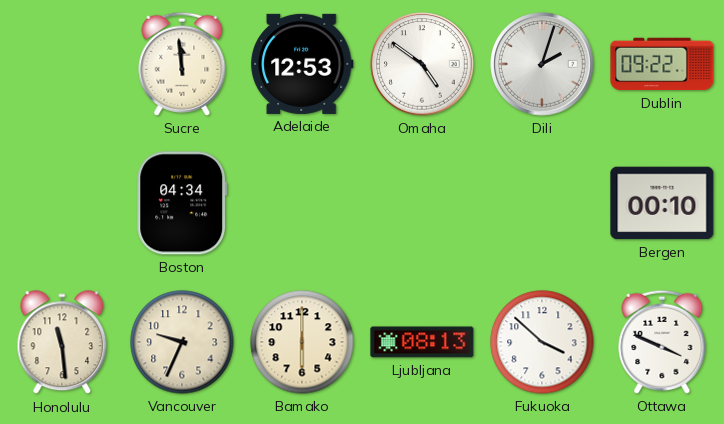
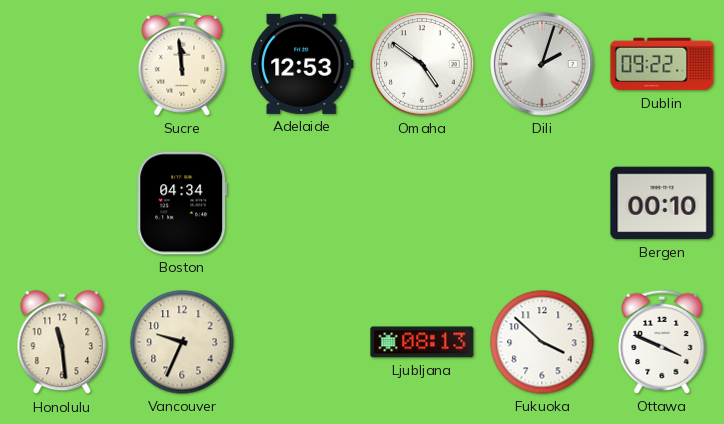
Bamako: 6:00 -> none
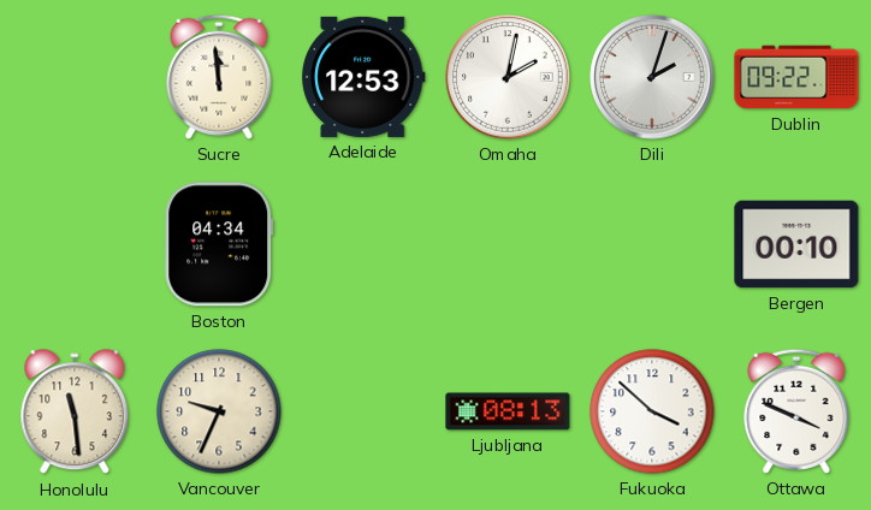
Omaha: 4:51 -> 2:02
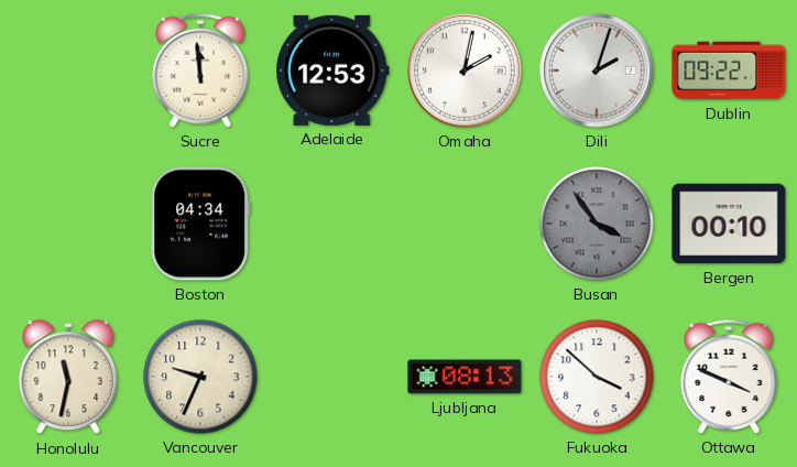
Busan: none -> 3:54
Honolulu: 11:29 -> 11:32
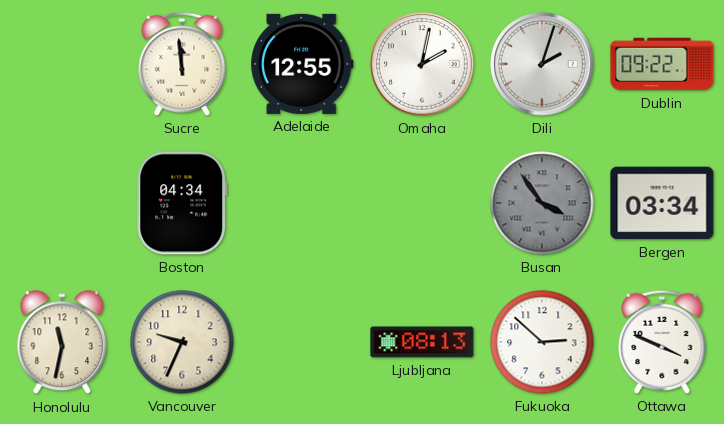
Adelaide: 12:53 -> 12:55
Bergen: 00:10 -> 03:34
Fukuoka: 3:52 -> 2:52
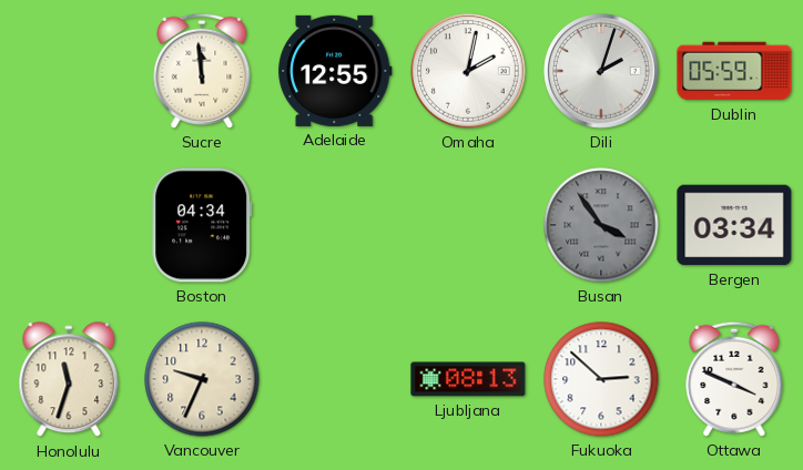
Dublin: 09:22 -> 05:59
Honolulu: 11:32 -> 11:33
